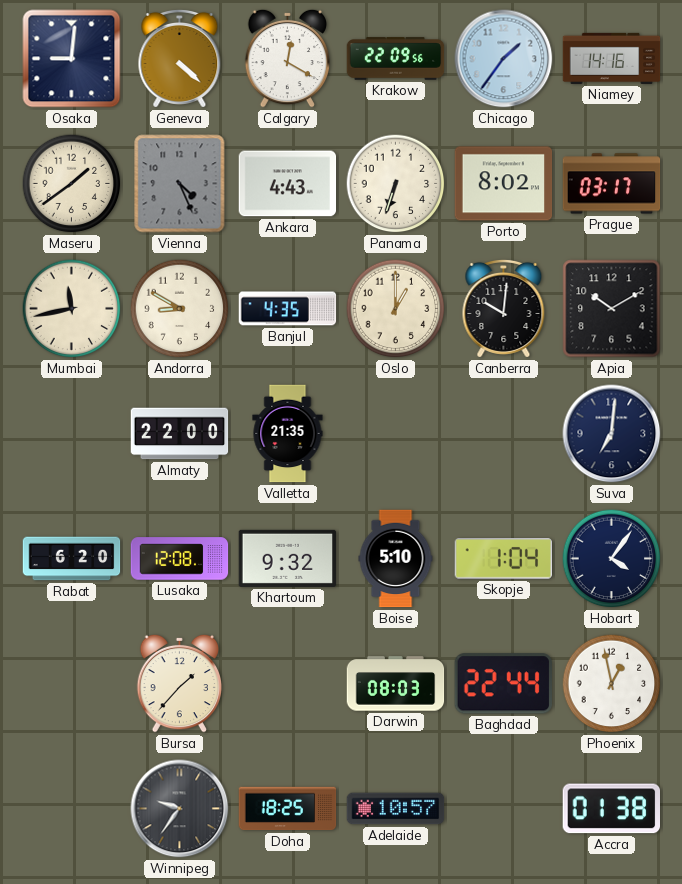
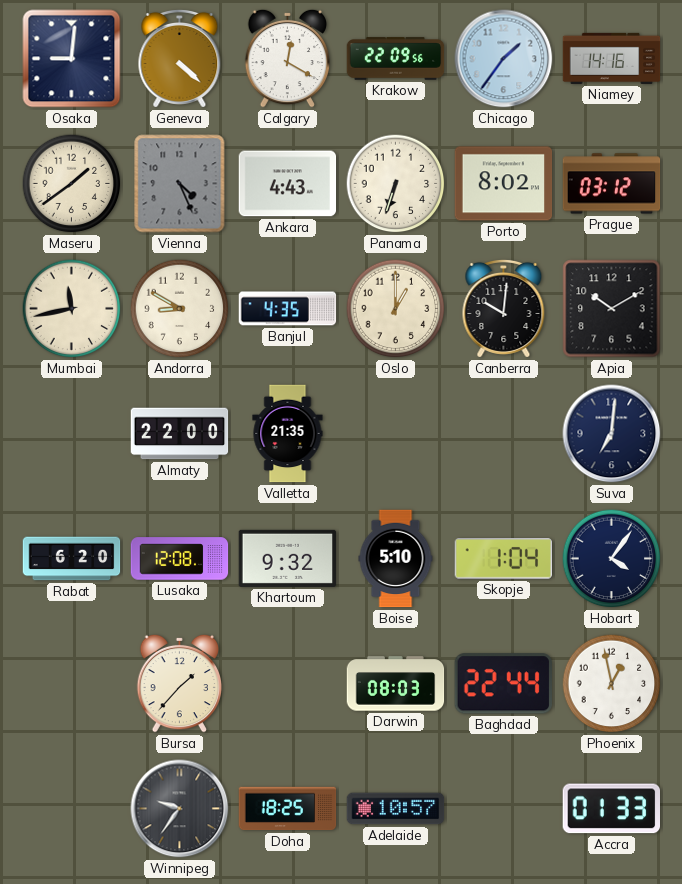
Prague: 03:17 -> 03:12
Accra: 01:38 -> 01:33
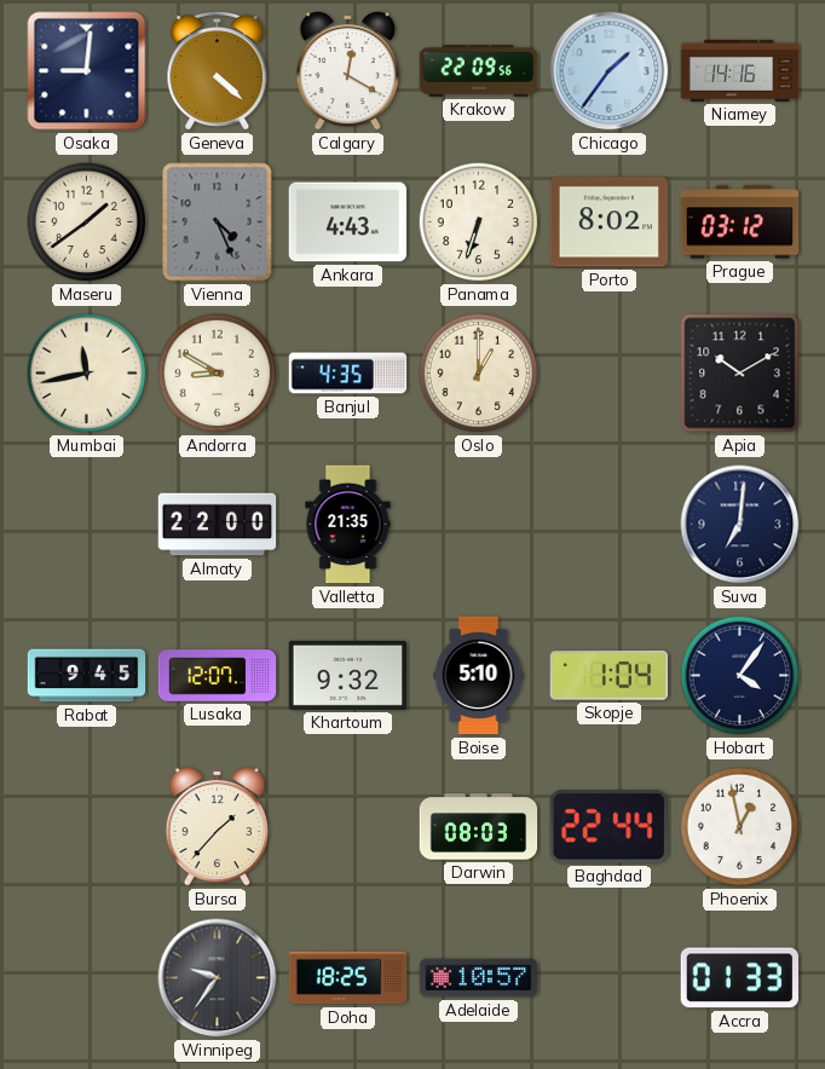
Canberra: 10:01 -> none
Rabat: 6:20 -> 9:45
Lusaka: 12:08 -> 12:07
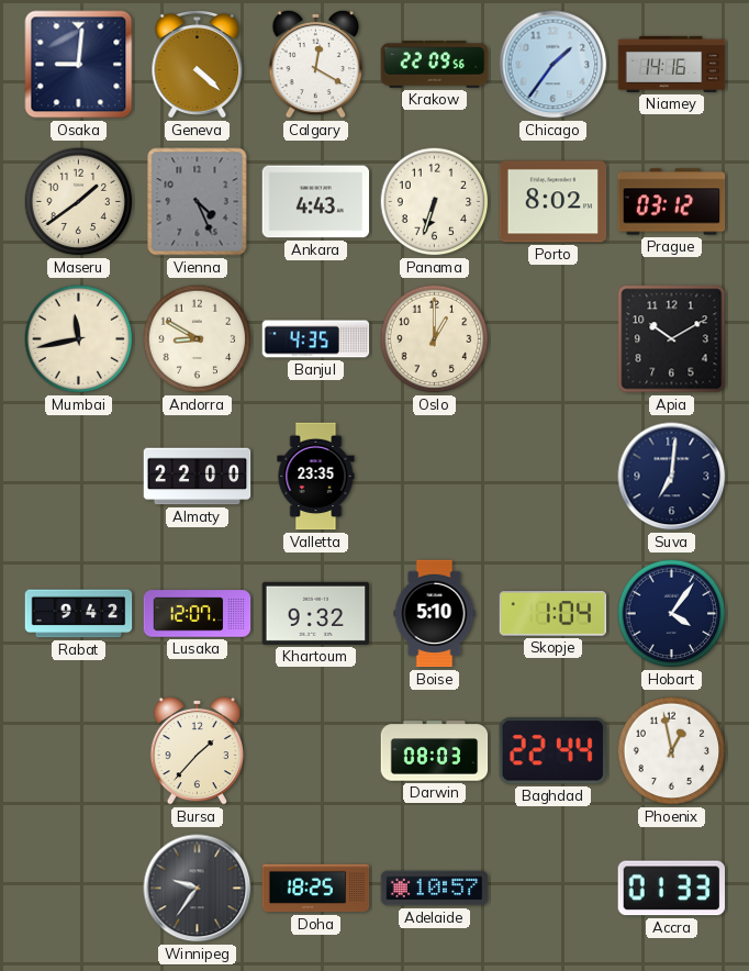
Valletta: 21:35 -> 23:35
Rabat: 9:45 -> 9:42
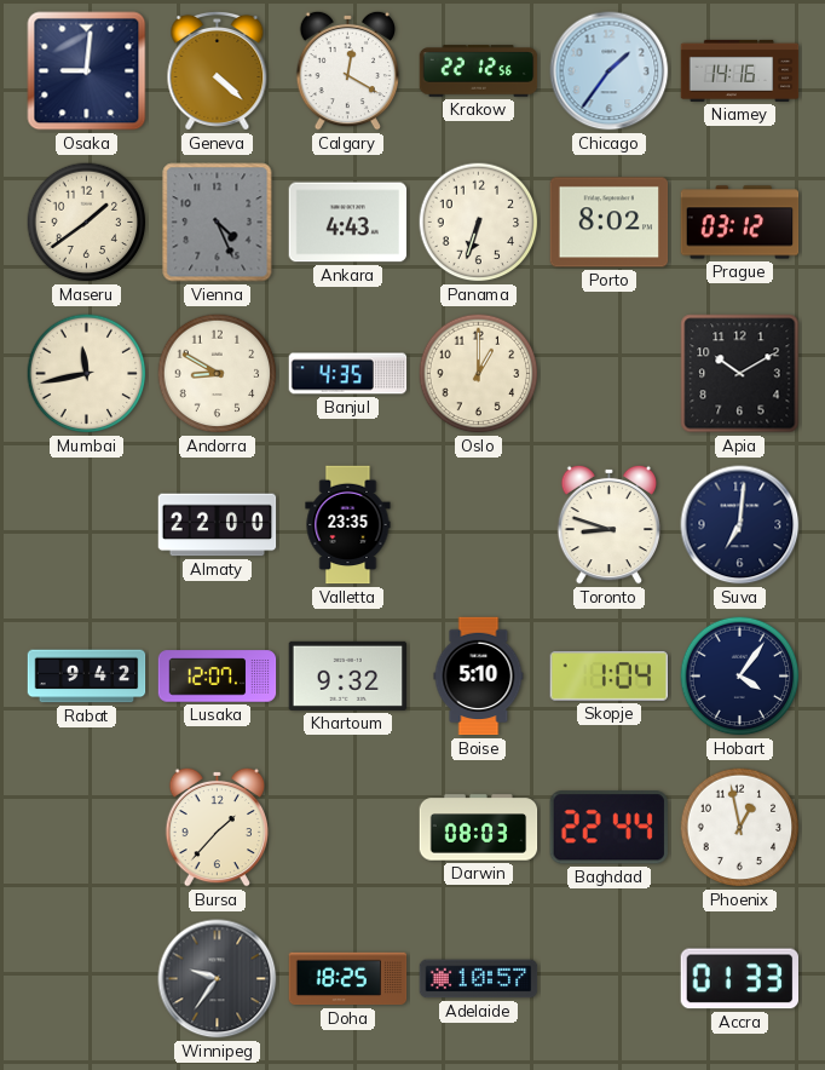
Krakow: 22:09 -> 22:12
Toronto: none -> 8:48
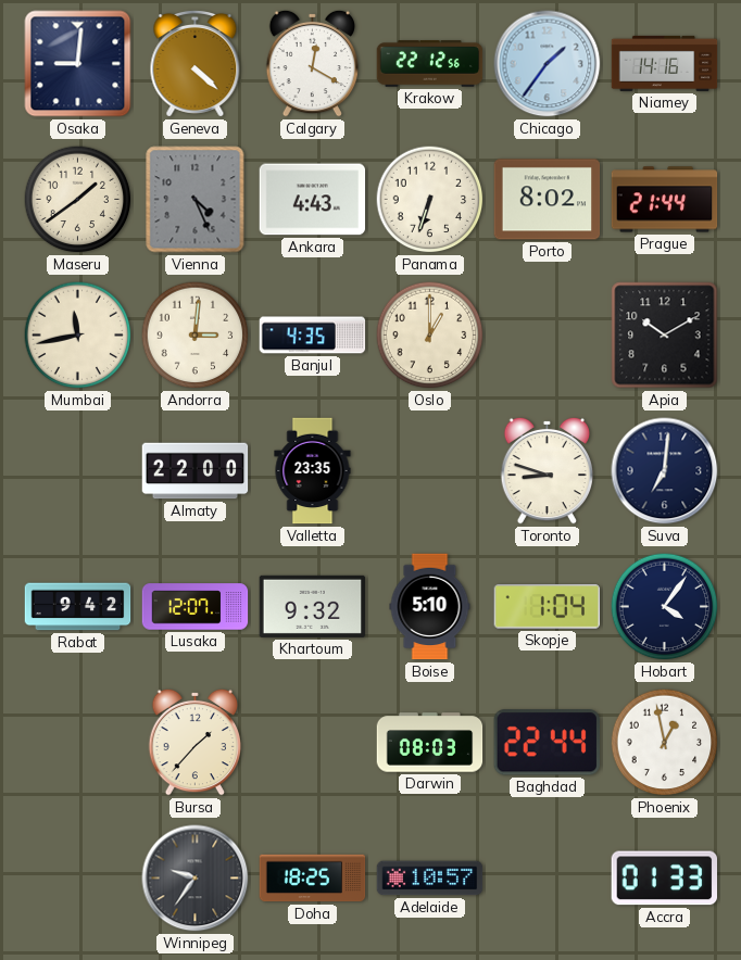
Prague: 03:12 -> 21:44
Andorra: 8:50 -> 3:01
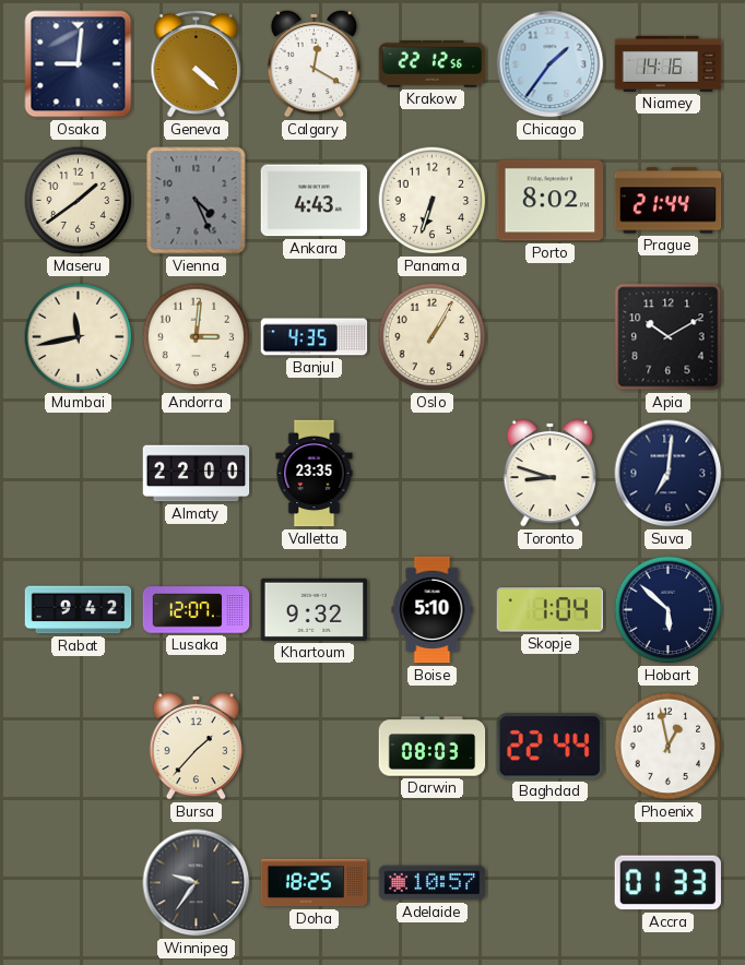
Oslo: 1:00 -> 1:05
Hobart: 4:06 -> 5:52
